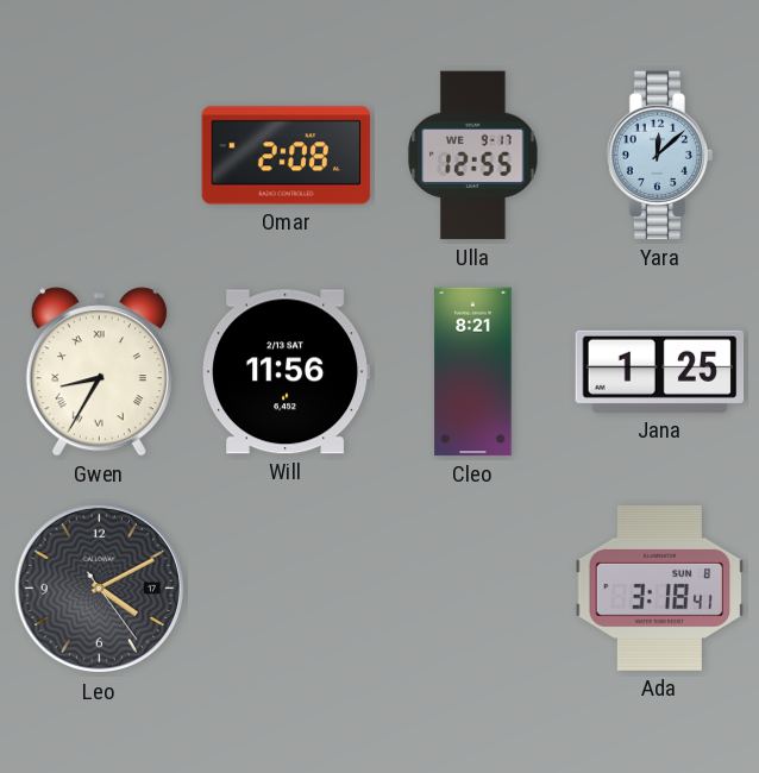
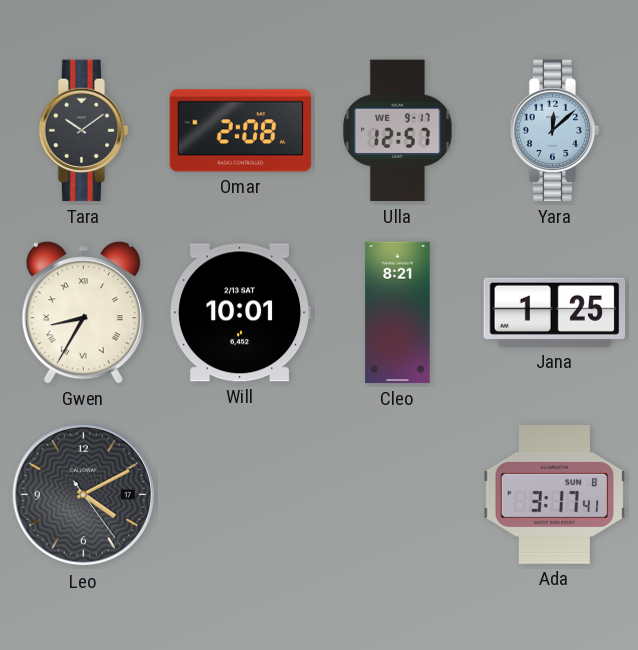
Tara: none -> 10:09
Ulla: 12:55 -> 12:57
Will: 11:56 -> 10:01
Ada: 3:18 -> 3:17
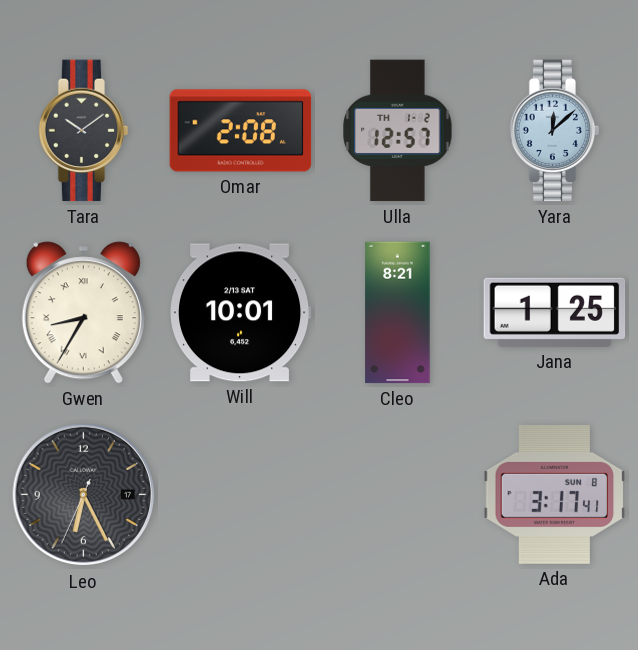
Ulla date: WE 9-17 -> TH 1-2
Leo: 4:10 -> 6:25
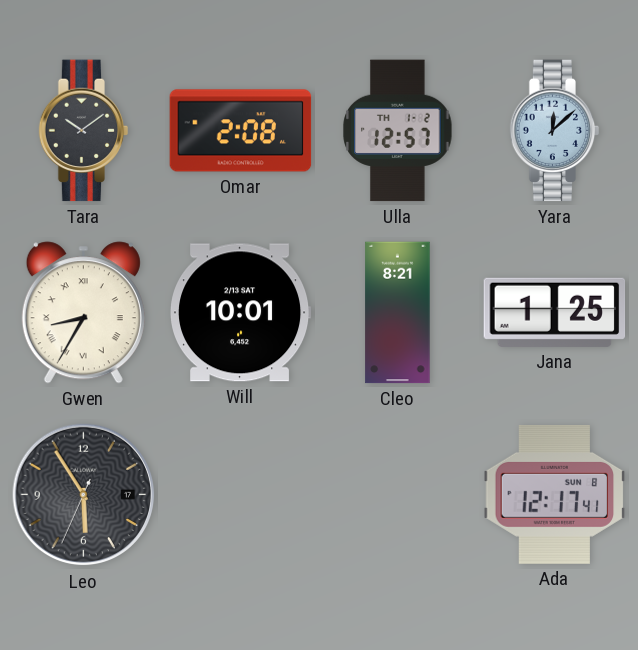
Leo: 6:25 -> 5:54
Ada: 3:17 -> 12:17
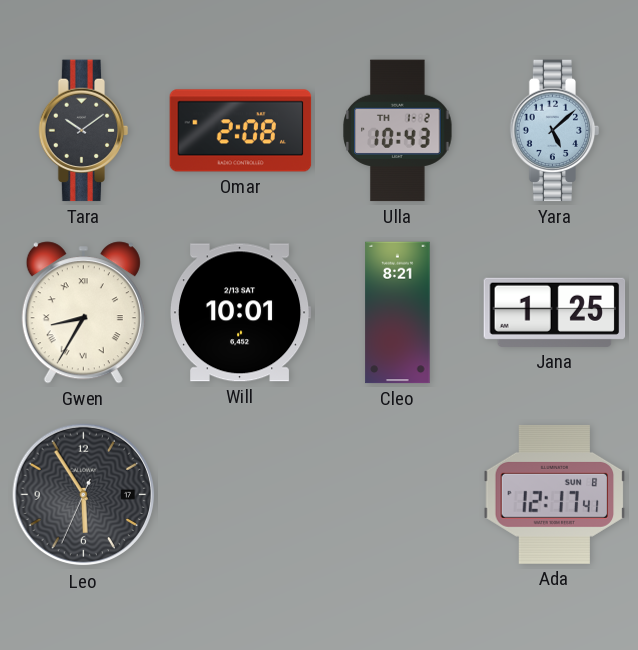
Ulla: 12:57 -> 10:43
Yara: 12:08 -> 5:08
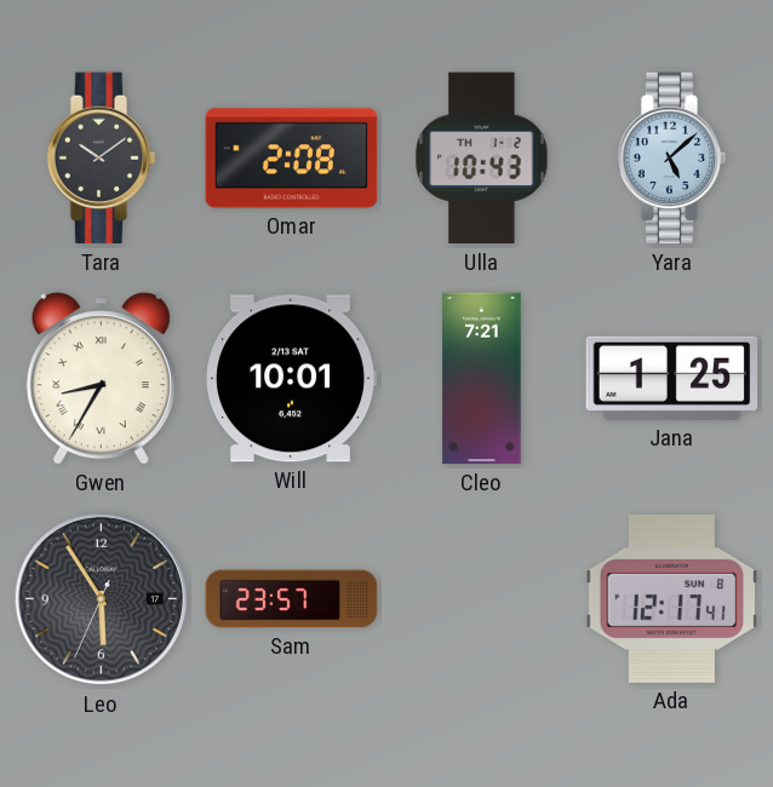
Cleo: 8:21 -> 7:21
Sam: none -> 23:57
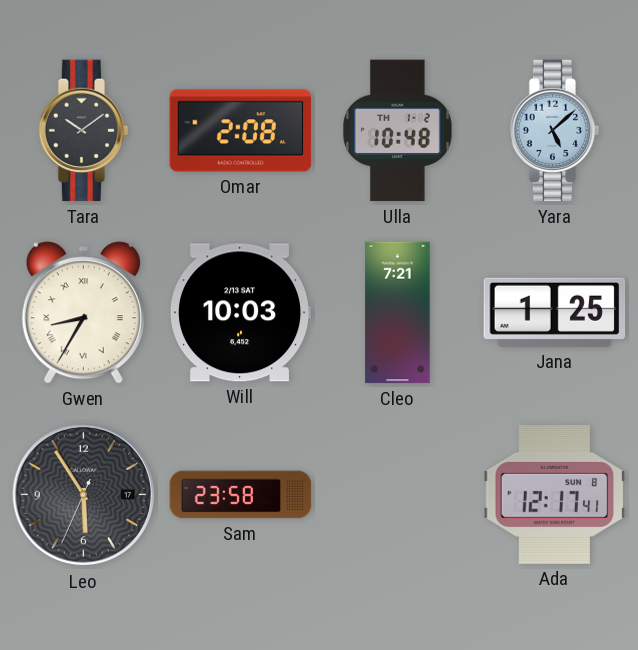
Ulla: 10:43 -> 10:48
Will: 10:01 -> 10:03
Sam: 23:57 -> 23:58
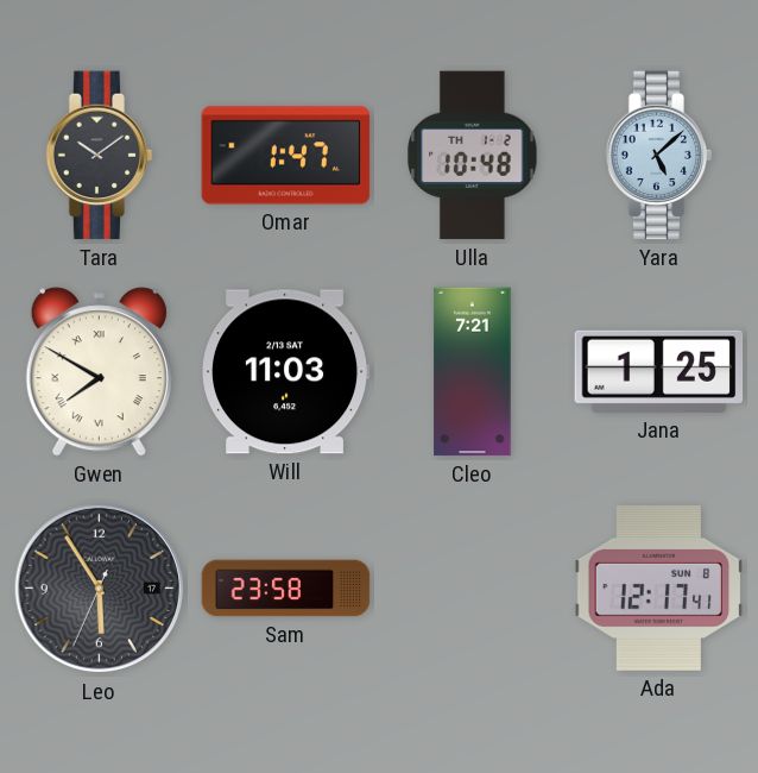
Omar: 2:08 -> 1:47
Gwen: 8:35 -> 7:50
Will: 10:03 -> 11:03
